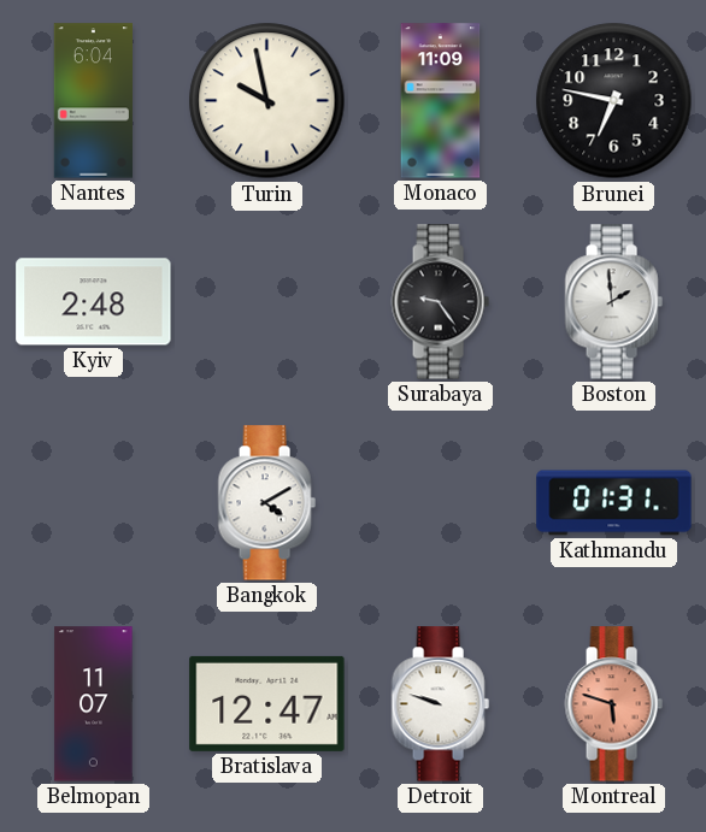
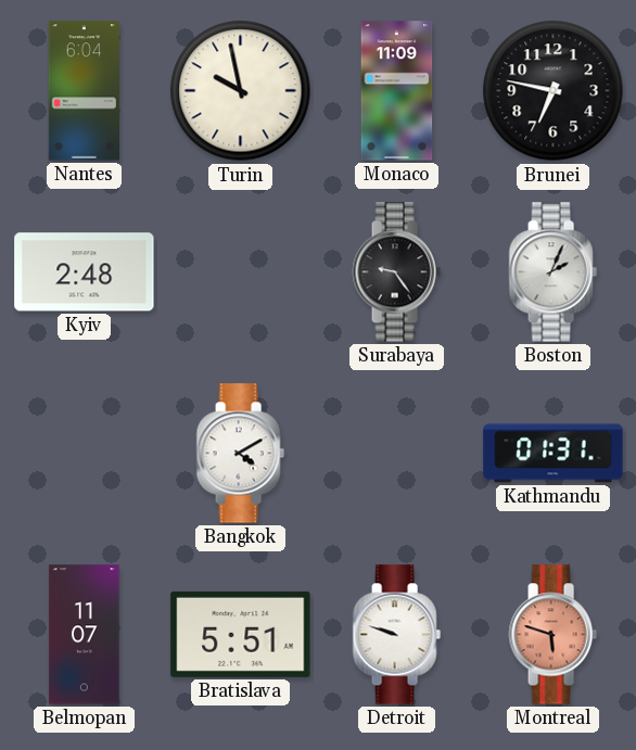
Boston: 1:59 -> 2:04
Bratislava: 12:47 -> 5:51
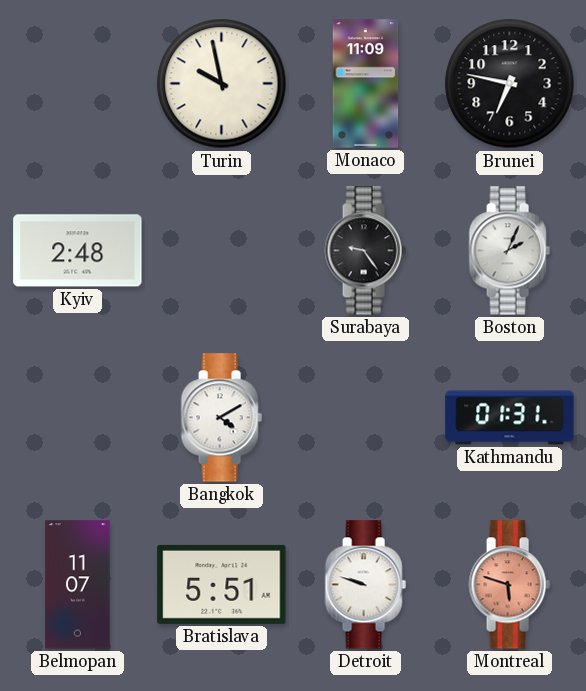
Nantes: 6:04 -> none
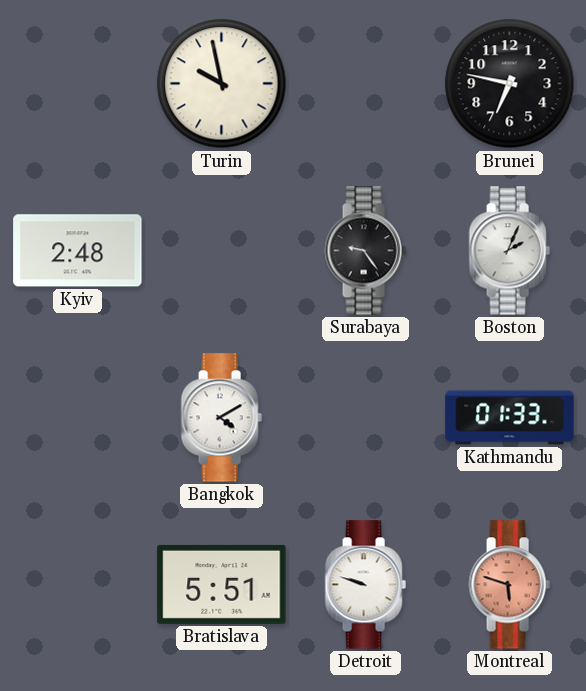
Monaco: 11:09 -> none
Kathmandu: 01:31 -> 01:33
Belmopan: 11:07 -> none
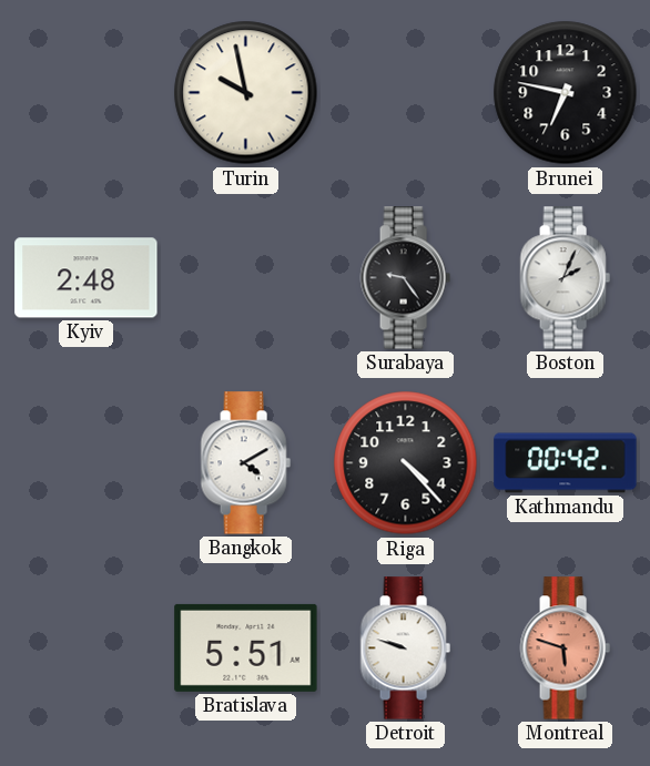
Riga: none -> 4:23
Kathmandu: 01:33 -> 00:42
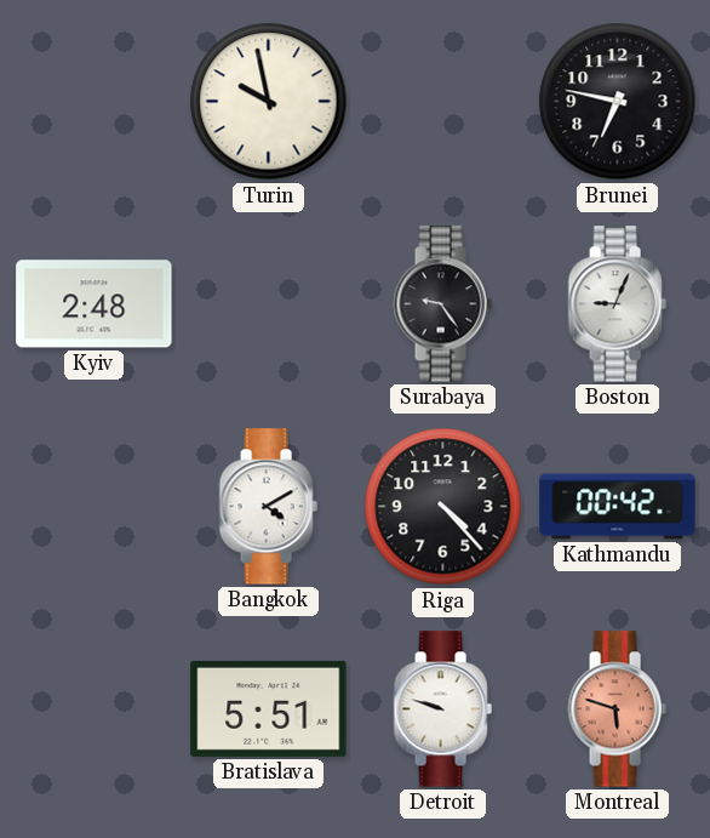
Boston: 2:04 -> 9:04
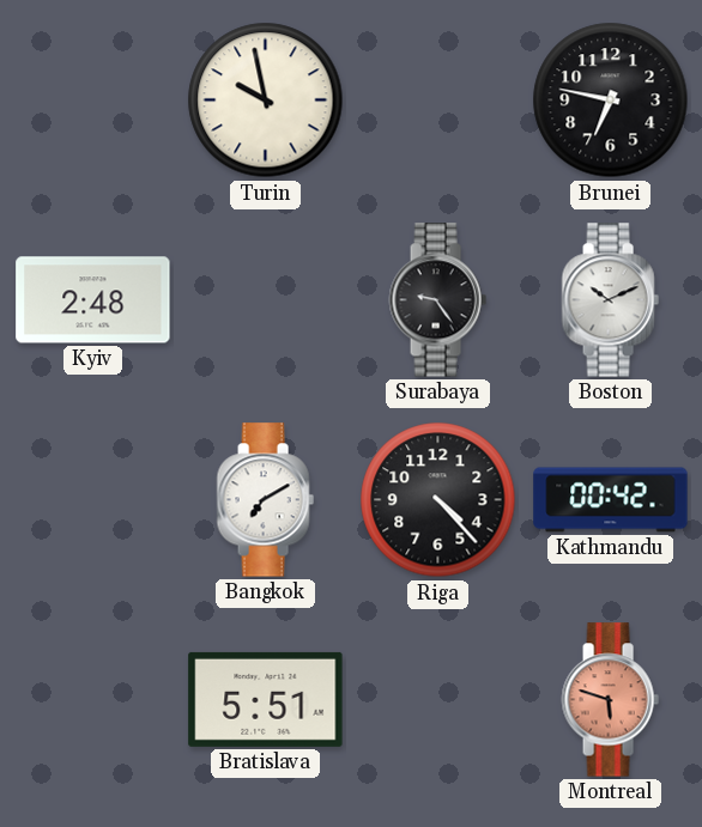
Boston: 9:04 -> 10:11
Bangkok: 4:10 -> 7:10
Detroit: 9:48 -> none
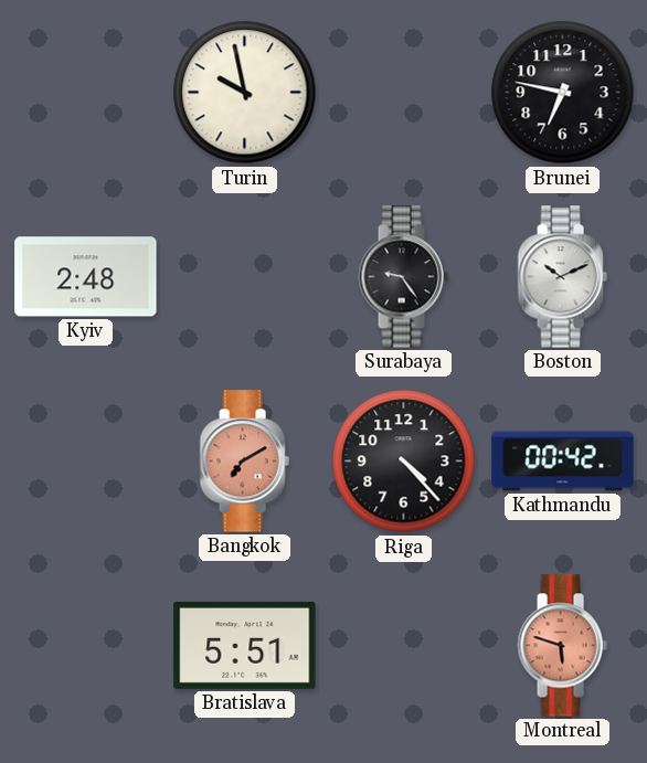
Bangkok dial: white -> salmon
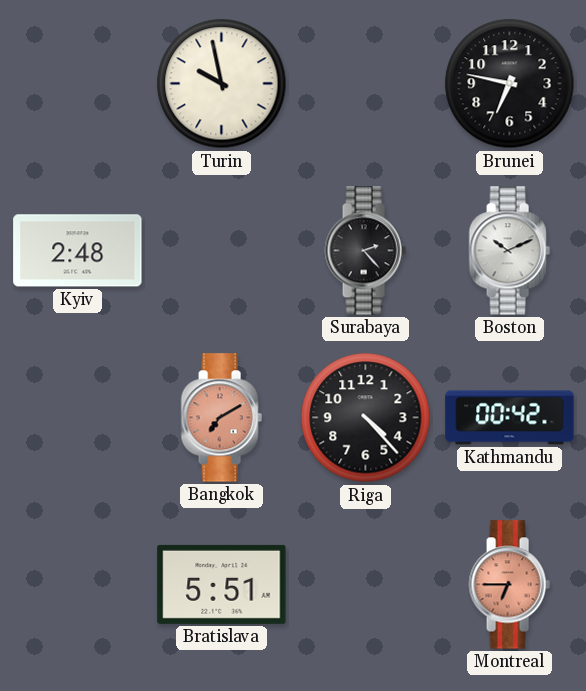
Surabaya: 9:24 -> 2:23
Montreal: 5:48 -> 6:45
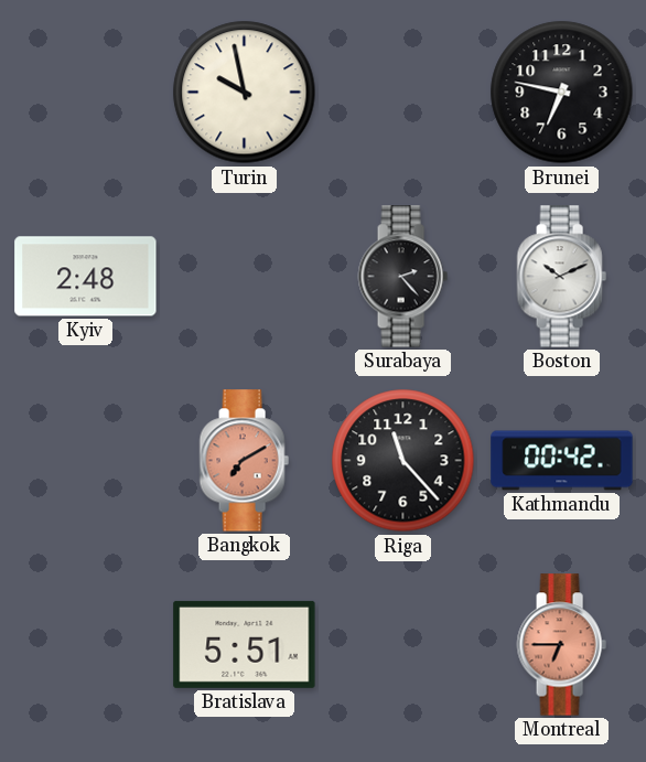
Riga: 4:23 -> 11:23
